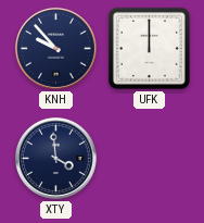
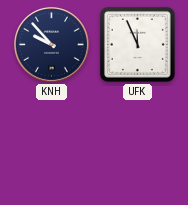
UFK: 12:00 -> 11:56
XTY: 3:59 -> none
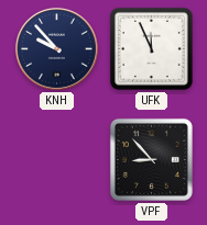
VPF: none -> 8:53
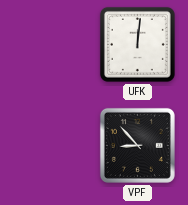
KNH: 9:53 -> none
UFK: 11:56 -> 12:01
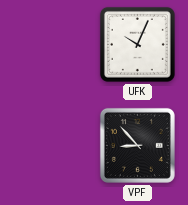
UFK: 12:01 -> 10:04
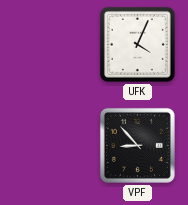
UFK: 10:04 -> 4:04
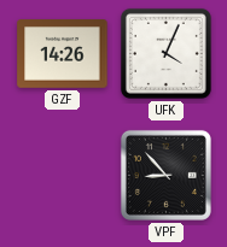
GZF: none -> 14:26
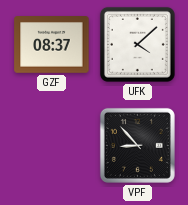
GZF: 14:26 -> 08:37
UFK: 4:04 -> 4:08
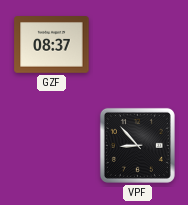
UFK: 4:08 -> none
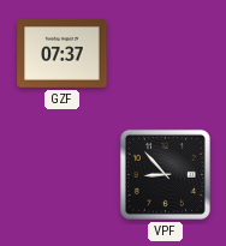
GZF: 08:37 -> 07:37
